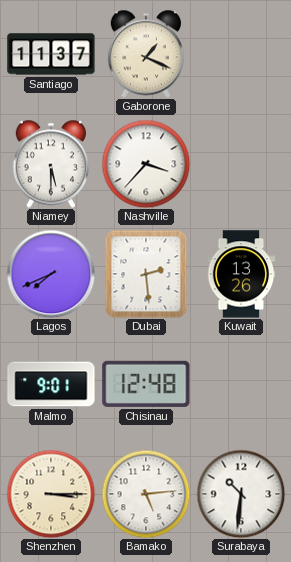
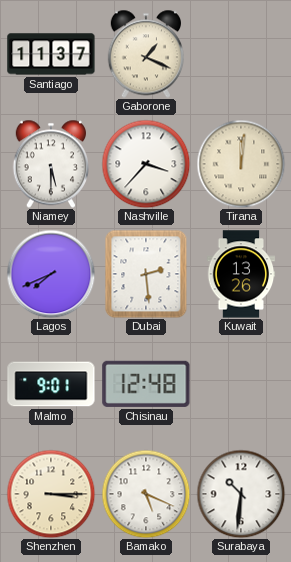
Tirana: none -> 12:01
Bamako: 5:14 -> 5:19
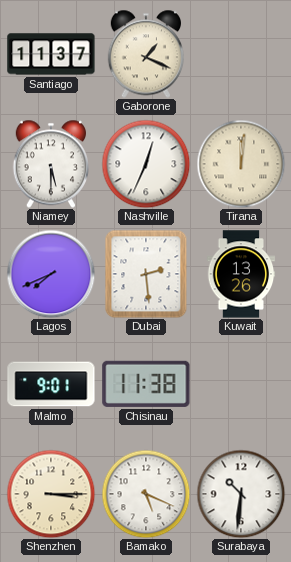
Nashville: 3:37 -> 12:34
Chisinau: 12:48 -> 11:38
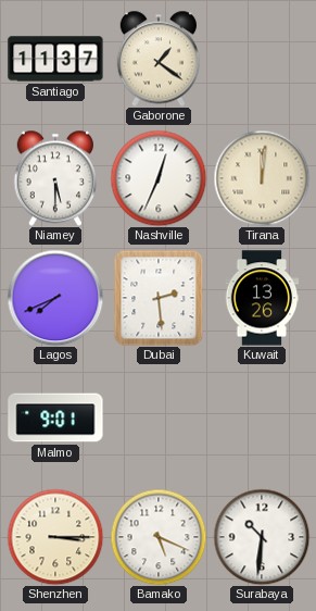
Gaborone: 1:19 -> 1:21
Chisinau: 11:38 -> none
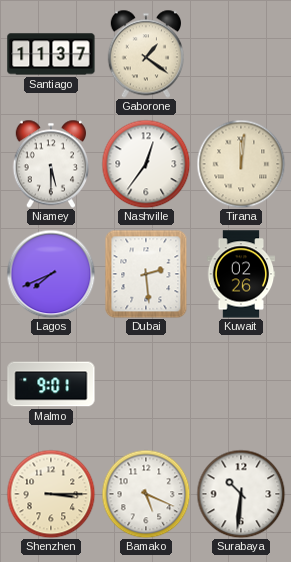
Nashville: 12:34 -> 12:36
Kuwait: 13:26 -> 02:26
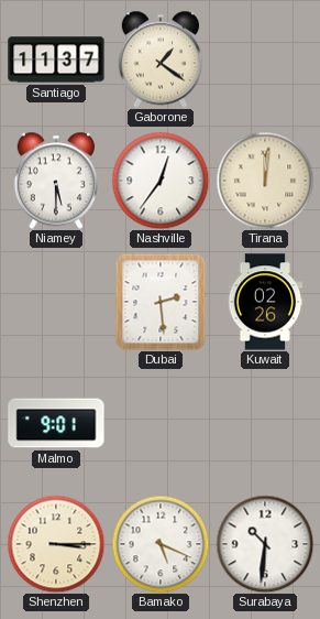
Lagos: 7:41 -> none
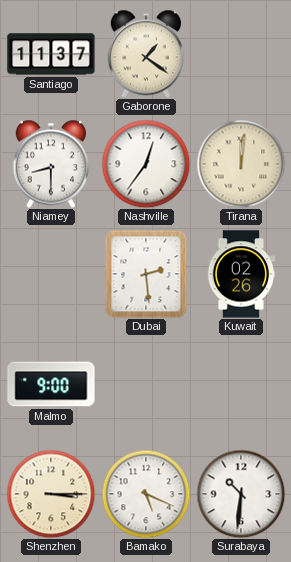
Niamey: 5:30 -> 8:30
Malmo: 9:01 -> 9:00
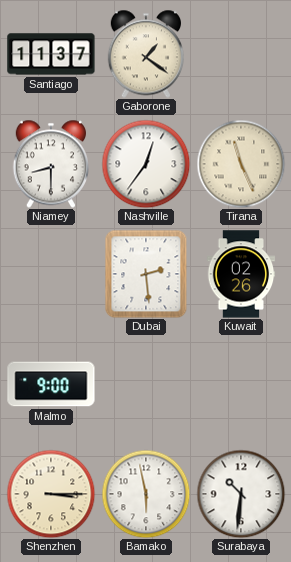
Tirana: 12:01 -> 11:26
Bamako: 5:19 -> 5:58
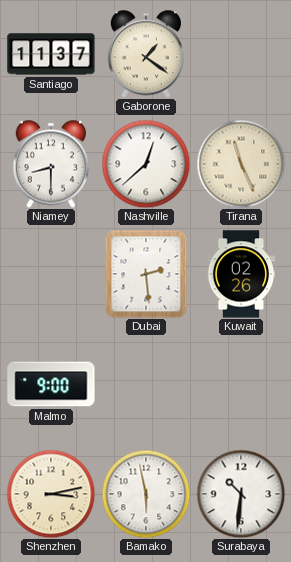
Nashville: 12:36 -> 12:38
Shenzhen: 3:15 -> 3:13
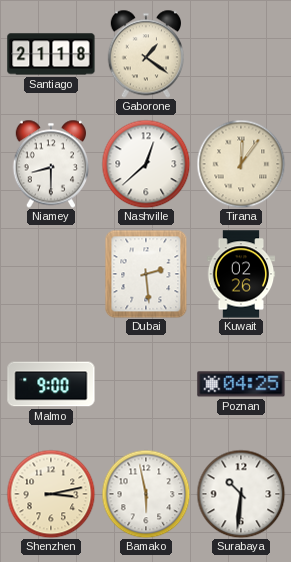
Santiago: 11:37 -> 21:18
Tirana: 11:26 -> 12:06
Poznan: none -> 04:25
